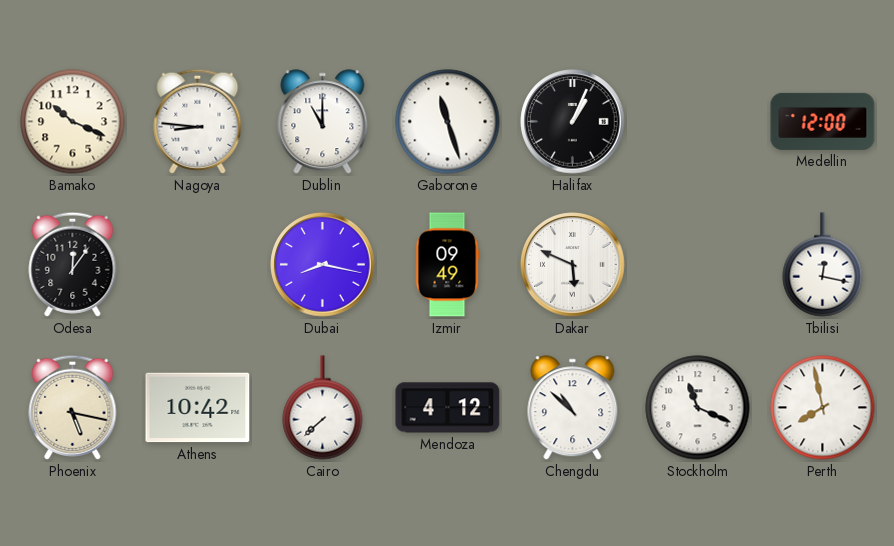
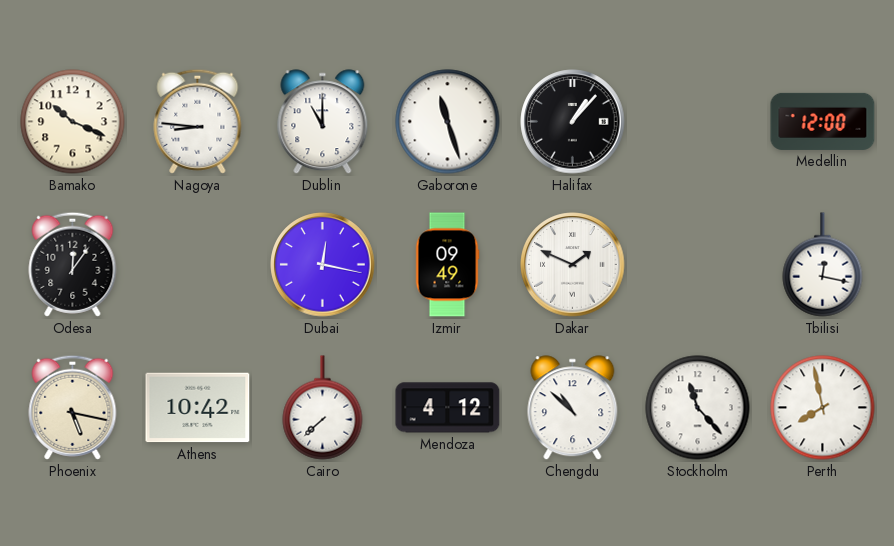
Halifax: 1:04 -> 1:07
Dubai: 8:17 -> 12:17
Dakar: 5:49 -> 1:49
Stockholm: 11:19 -> 11:23
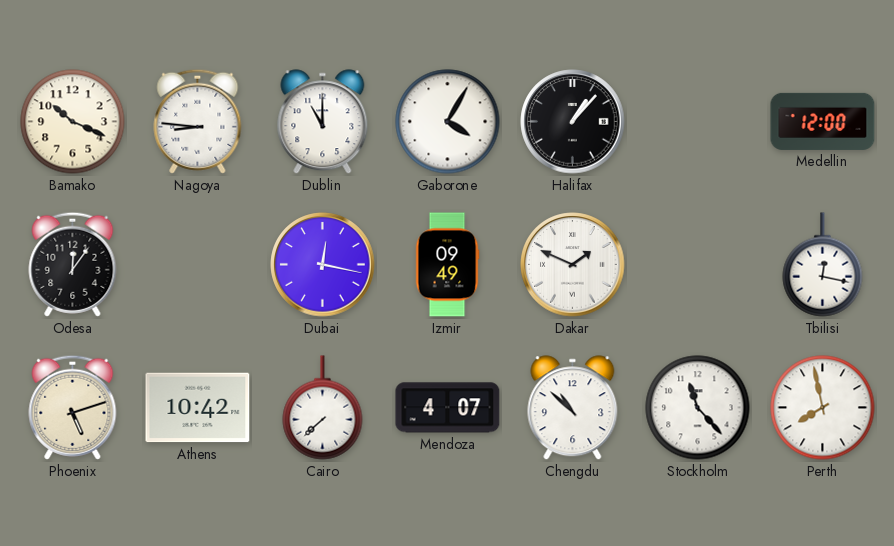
Gaborone: 11:27 -> 4:05
Phoenix: 5:17 -> 5:12
Mendoza: 4:12 -> 4:07
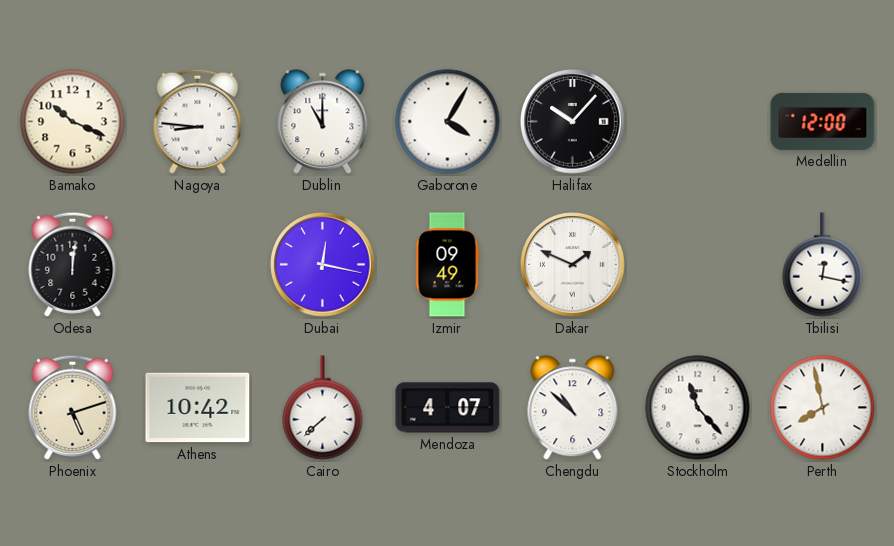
Halifax: 1:07 -> 10:07
Odesa: 12:06 -> 12:01
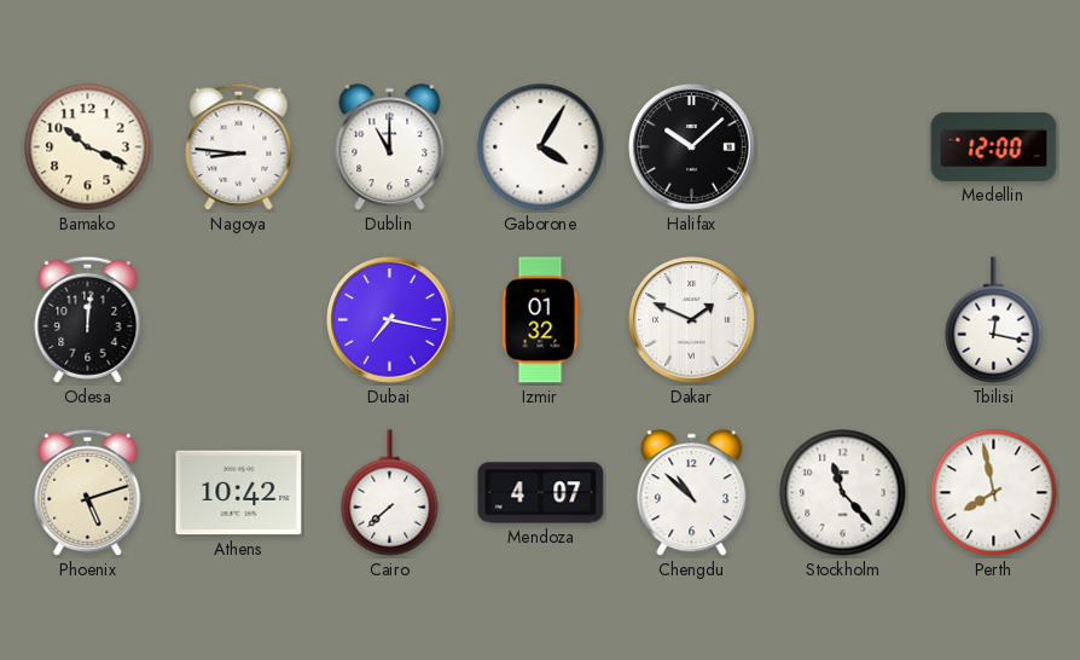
Halifax: 10:07 -> 10:08
Dubai: 12:17 -> 7:17
Izmir: 09:49 -> 01:32
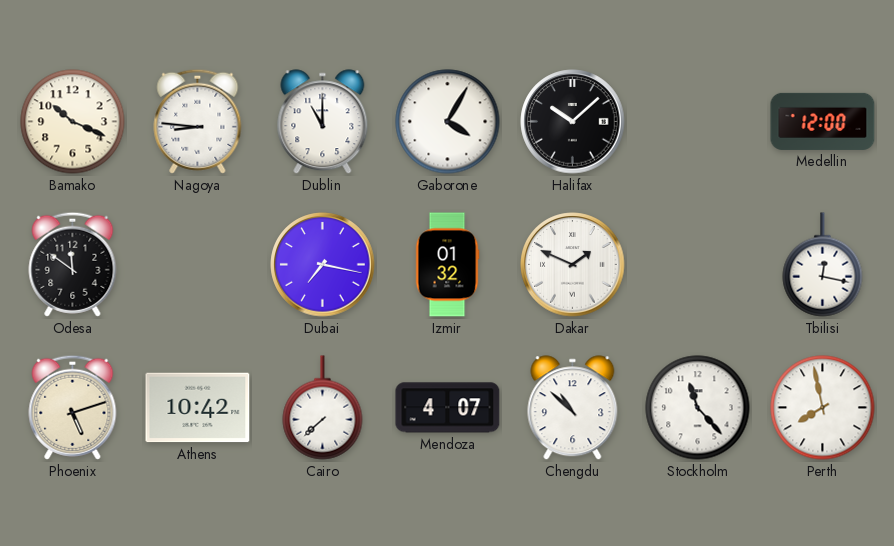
Odesa: 12:01 -> 11:51
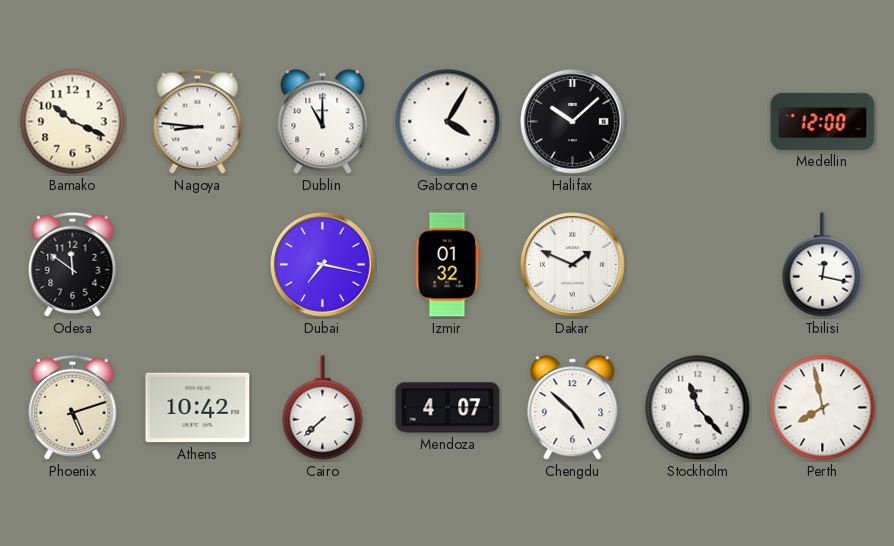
Chengdu: 10:52 -> 4:52
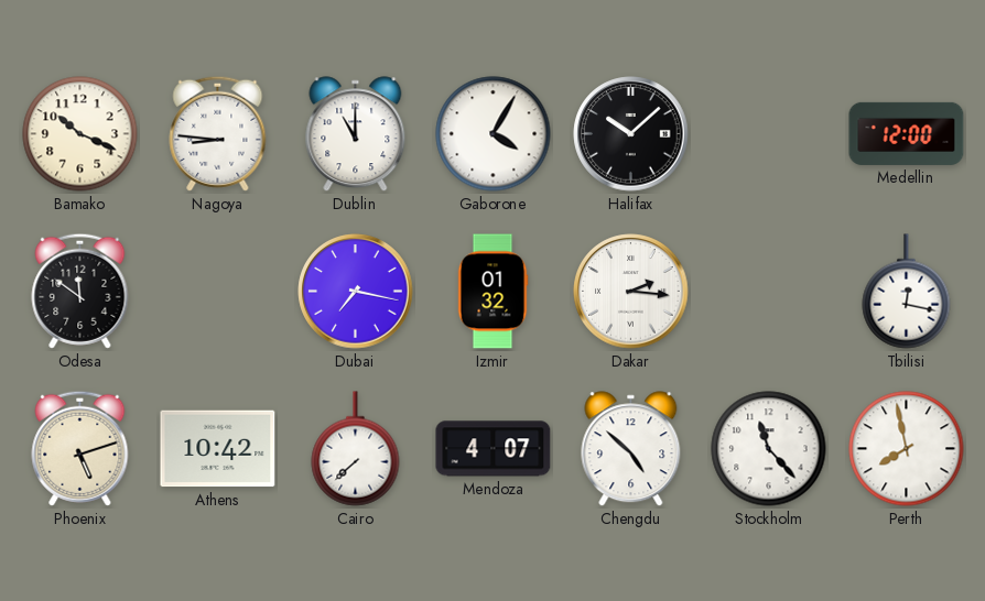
Dakar: 1:49 -> 2:16
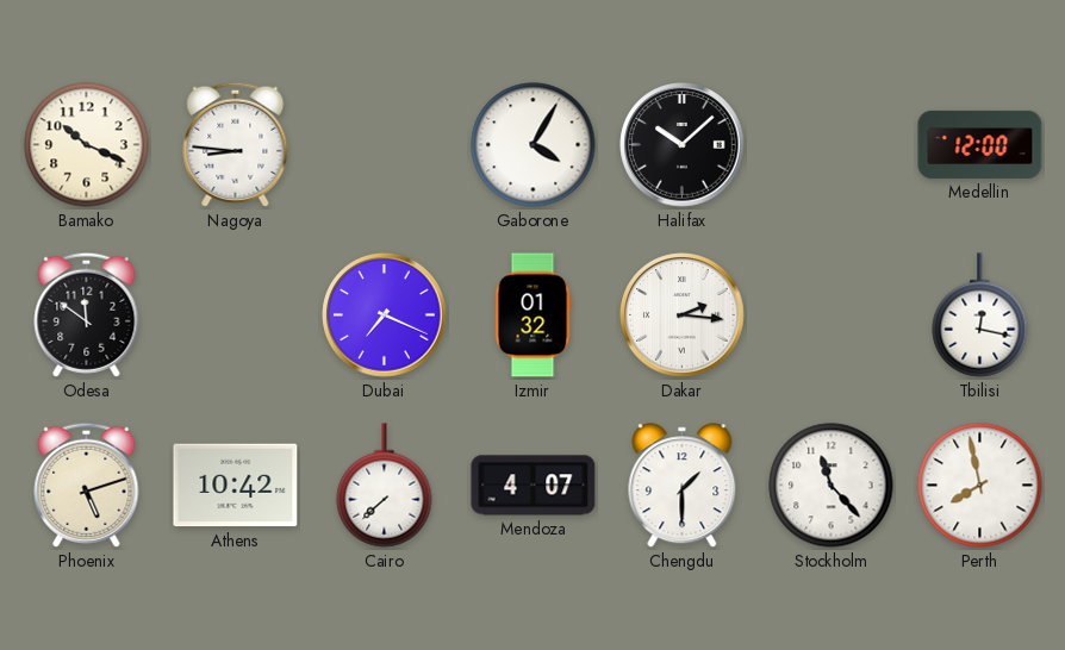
Dublin: 11:00 -> none
Dubai: 7:17 -> 7:19
Chengdu: 4:52 -> 1:30
